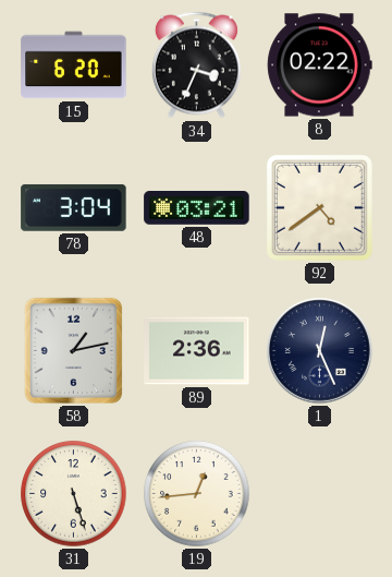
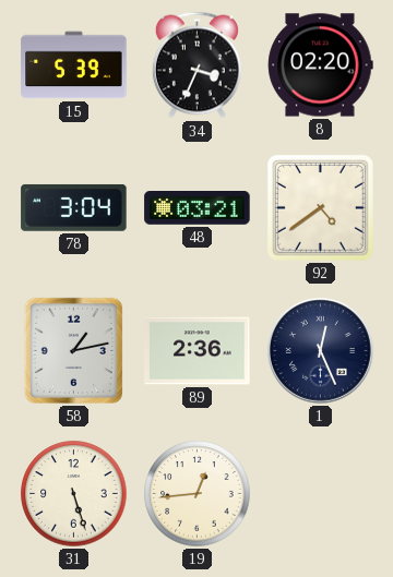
15: 6:20 -> 5:39
8: 02:22 -> 02:20
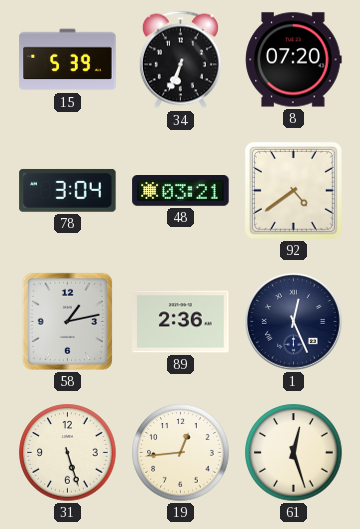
34: 3:34 -> 6:34
8: 02:20 -> 07:20
61: none -> 12:27
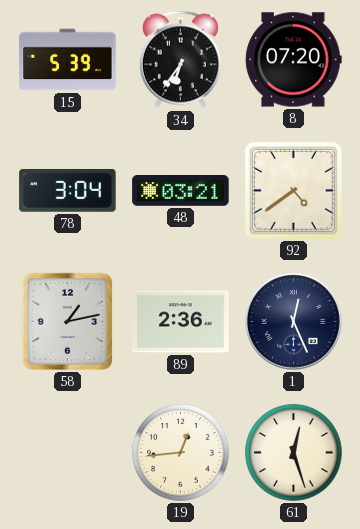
34: 6:34 -> 6:36
31: 5:27 -> none
